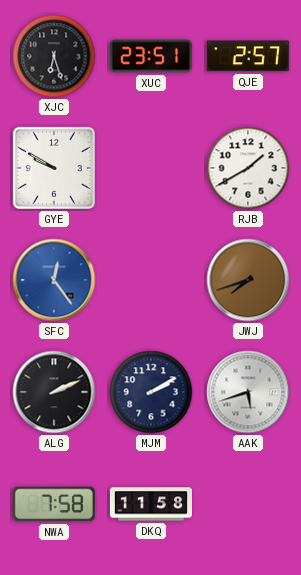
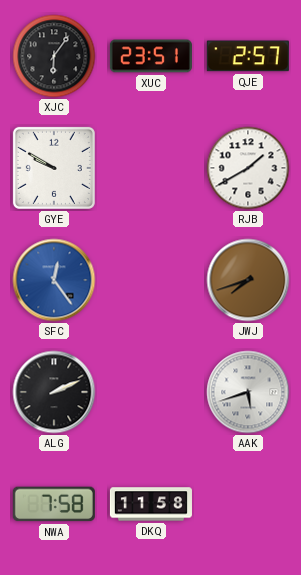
XJC: 6:27 -> 6:06
MJM: 2:10 -> none
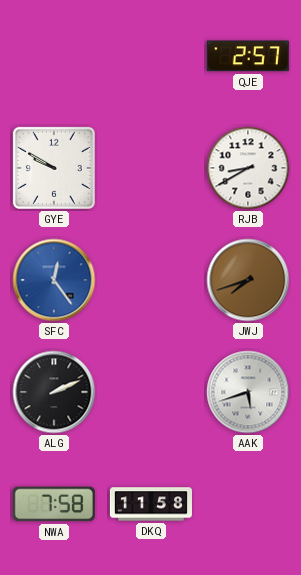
XJC: 6:06 -> none
XUC: 23:51 -> none
RJB: 1:40 -> 8:40
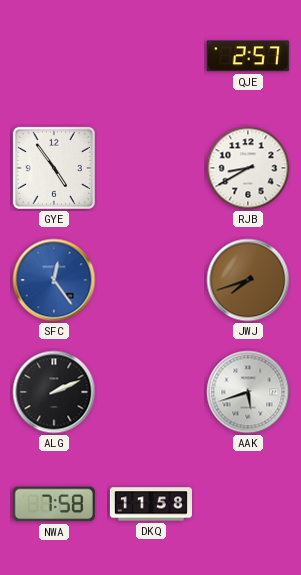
GYE: 9:50 -> 4:54
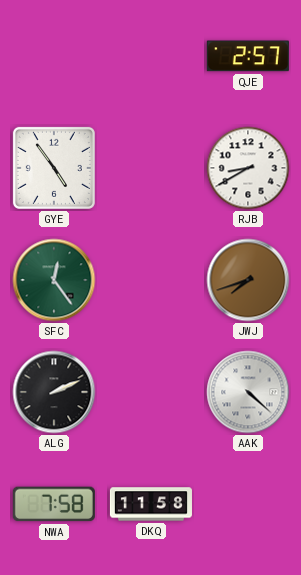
SFC dial: blue -> green
AAK: 5:42 -> 4:22
